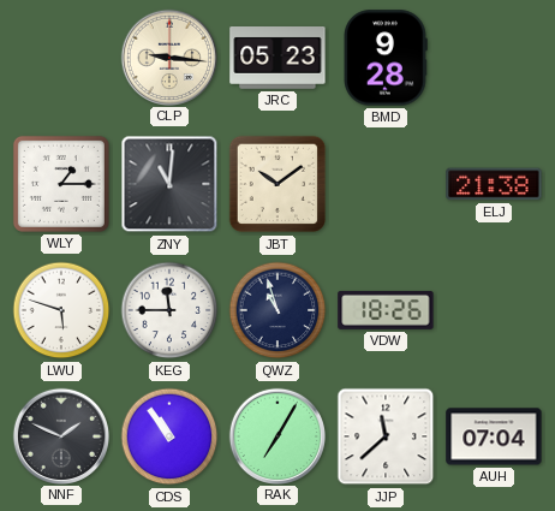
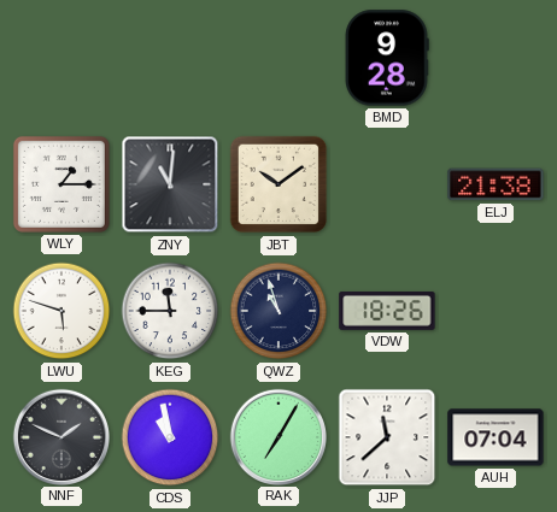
CLP: 9:16 -> none
JRC: 05:23 -> none
CDS: 10:54 -> 10:58
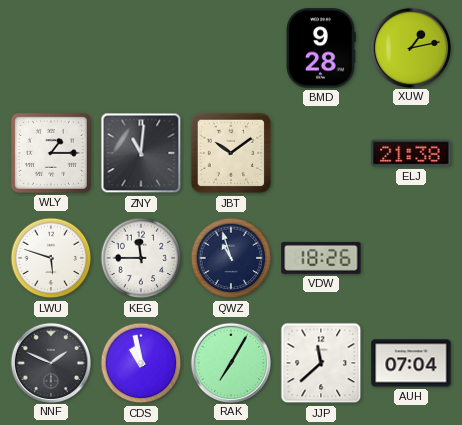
XUW: none -> 1:13
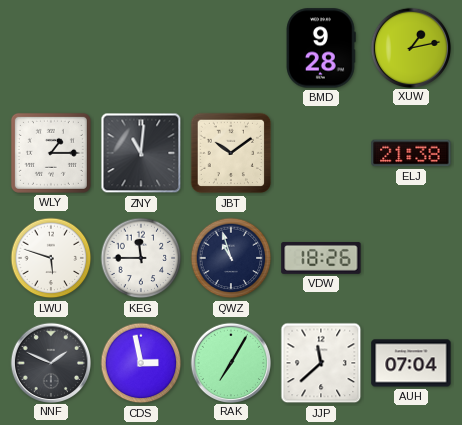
CDS: 10:58 -> 2:58
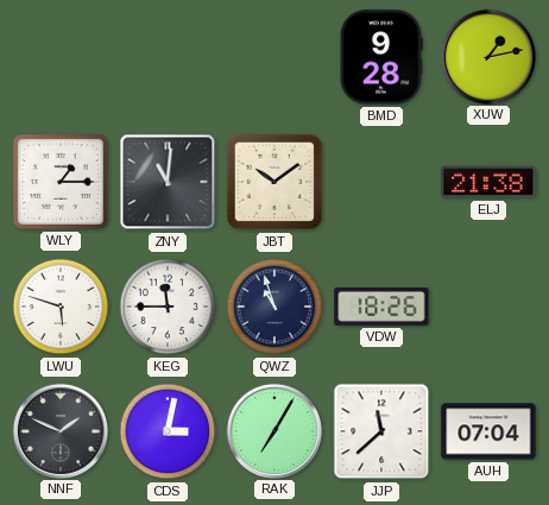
CDS: 2:58 -> 3:02
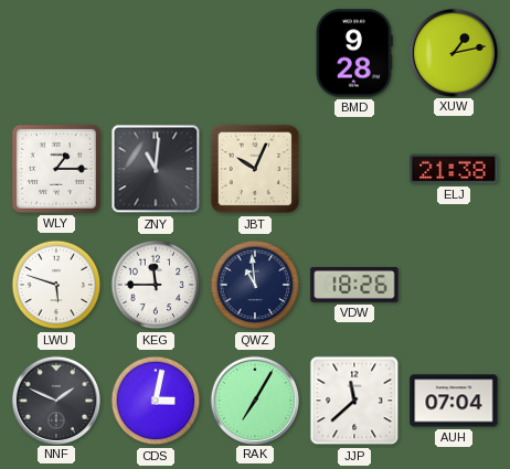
JBT: 10:09 -> 10:04
QWZ: 10:57 -> 10:59
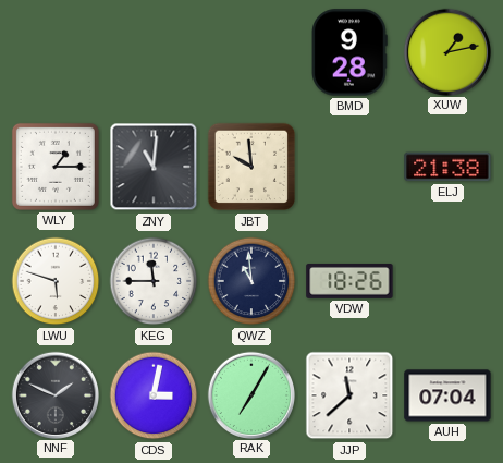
JBT: 10:04 -> 9:59
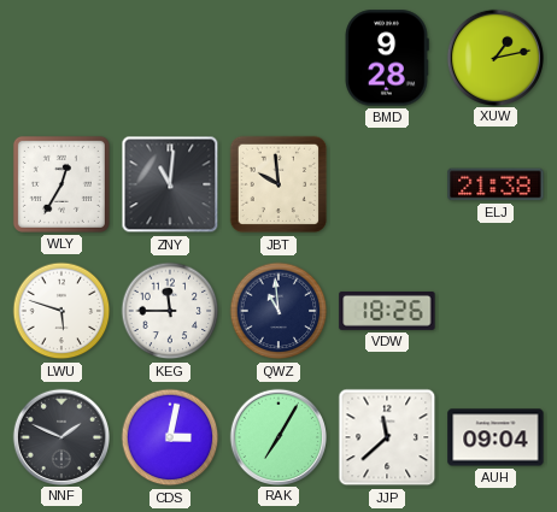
WLY: 1:15 -> 12:35
AUH: 07:04 -> 09:04
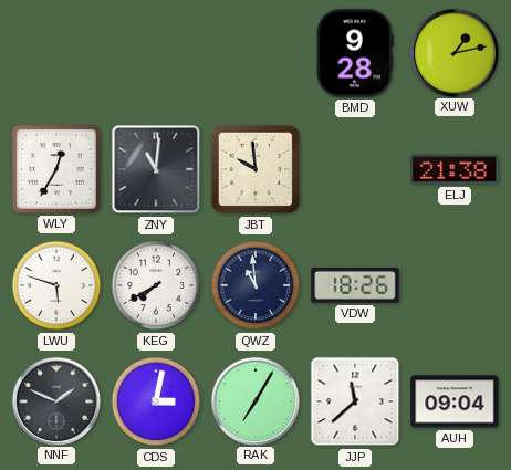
KEG: 11:45 -> 7:40
